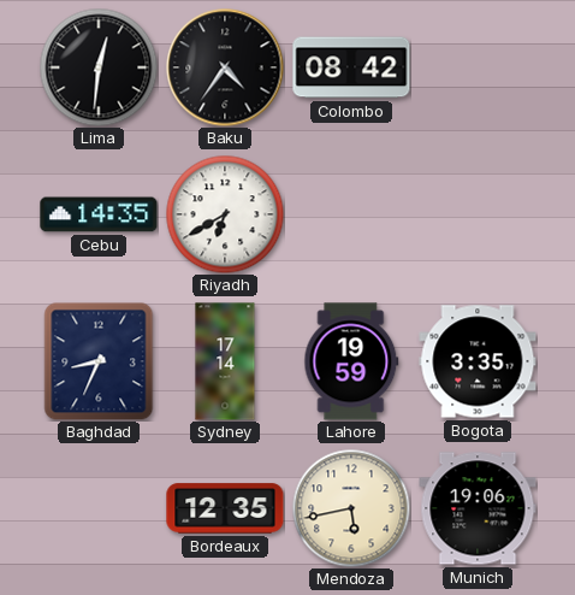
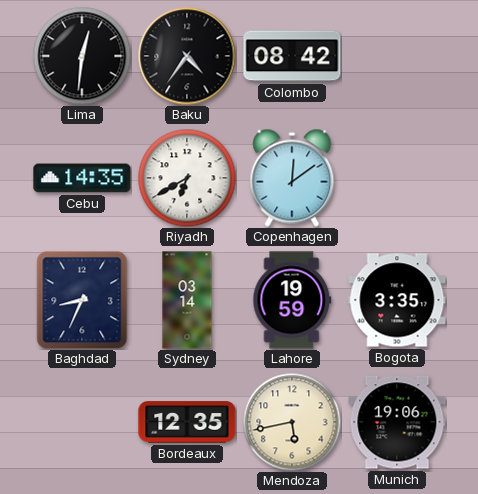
Copenhagen: none -> 12:09
Sydney: 17:14 -> 03:14
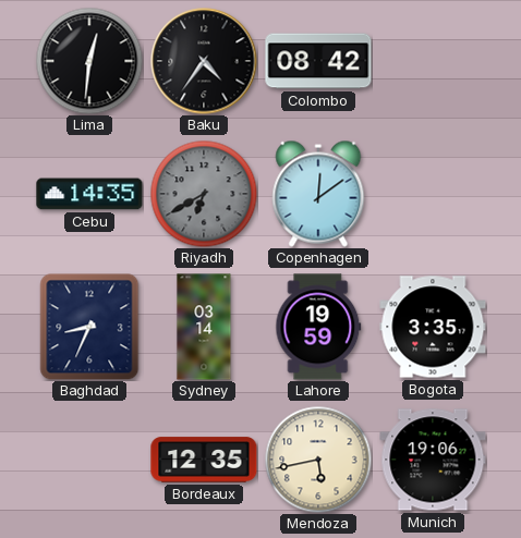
Riyadh dial: white -> grey
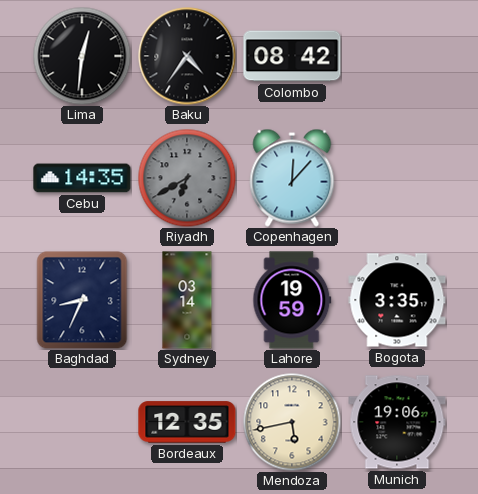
Copenhagen: 12:09 -> 12:07
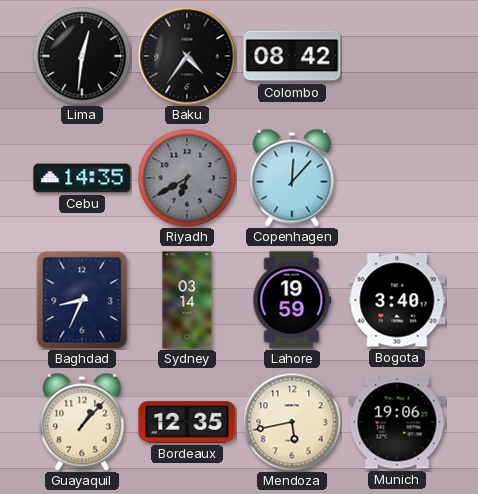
Bogota: 3:35 -> 3:40
Guayaquil: none -> 1:07
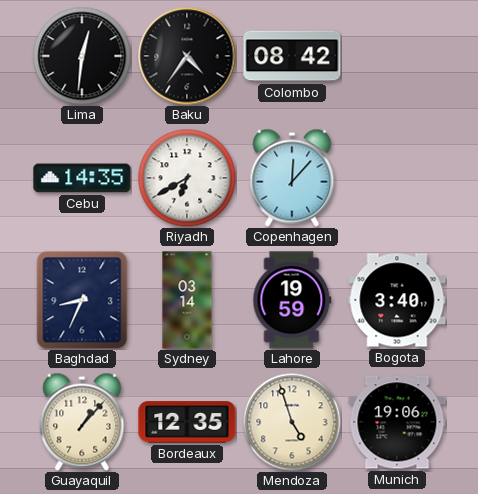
Riyadh dial: grey -> white
Mendoza: 5:43 -> 4:57
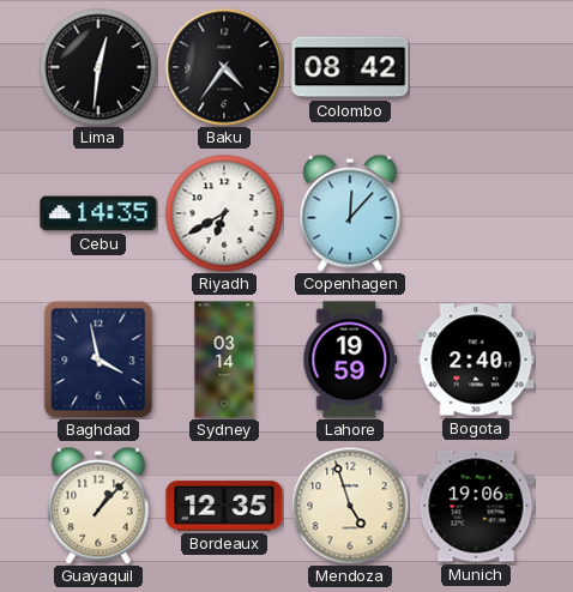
Baghdad: 8:34 -> 3:58
Bogota: 3:40 -> 2:40
